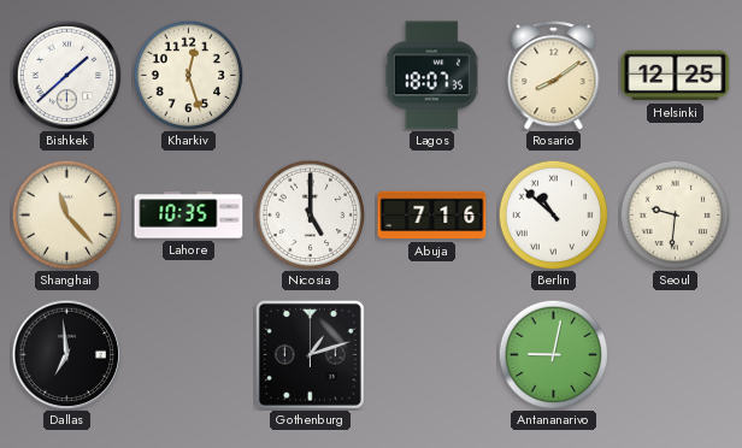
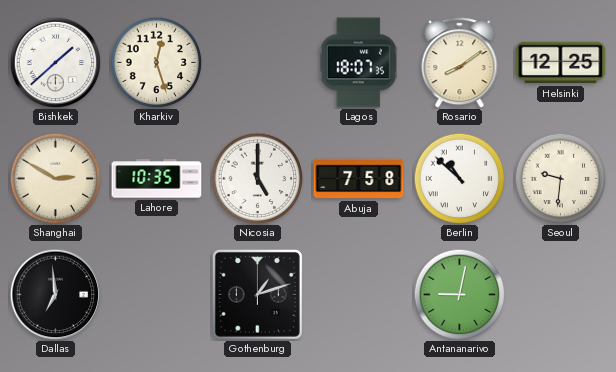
Shanghai: 11:23 -> 2:50
Abuja: 7:16 -> 7:58
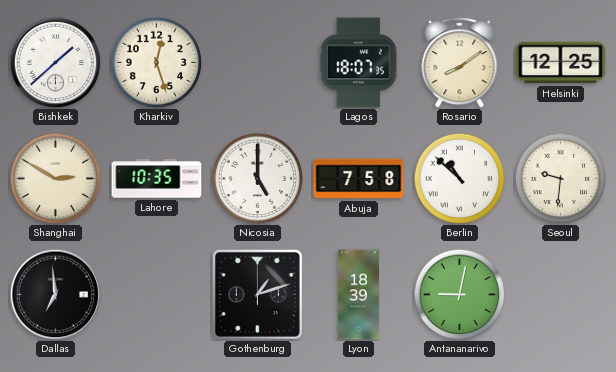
Lyon: none -> 18:39
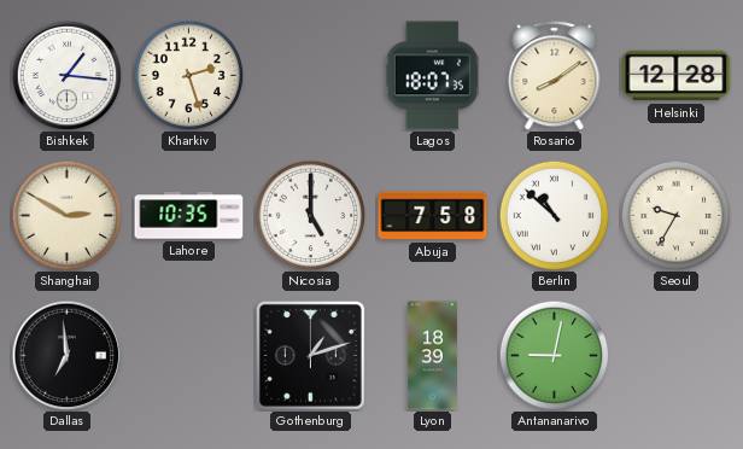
Bishkek: 1:38 -> 1:16
Kharkiv: 12:27 -> 2:27
Helsinki: 12:25 -> 12:28
Seoul: 9:31 -> 9:35
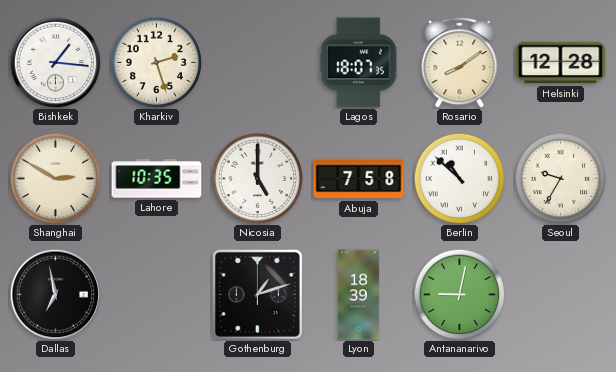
Dallas: 6:59 -> 6:58
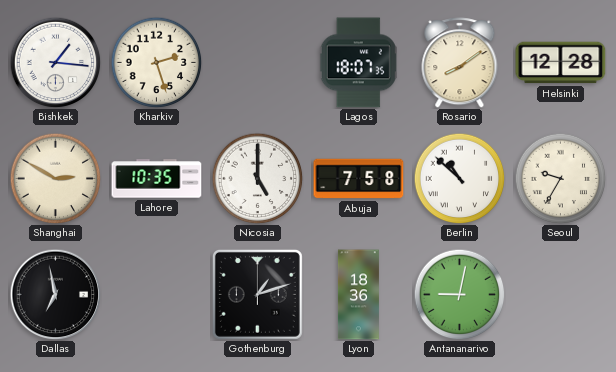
Lyon: 18:39 -> 18:36
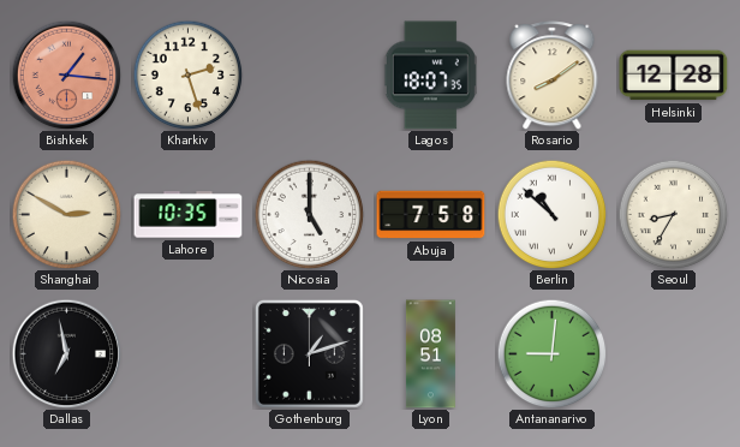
Bishkek dial: white -> salmon
Seoul: 9:35 -> 8:35
Lyon: 18:36 -> 08:51
Antananarivo: 9:02 -> 9:01
